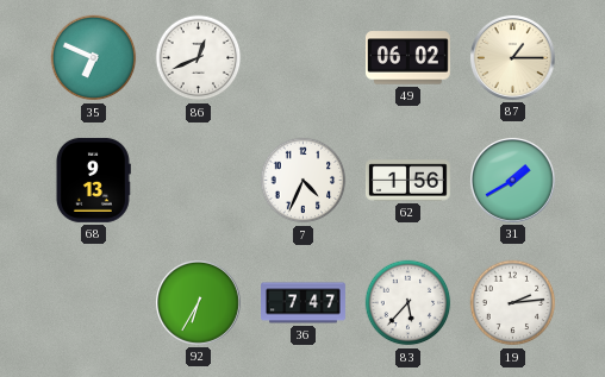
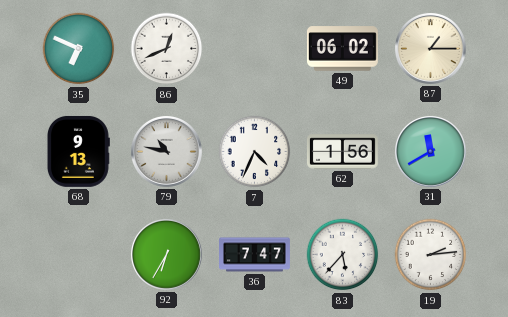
79: none -> 10:47
31: 1:40 -> 11:40
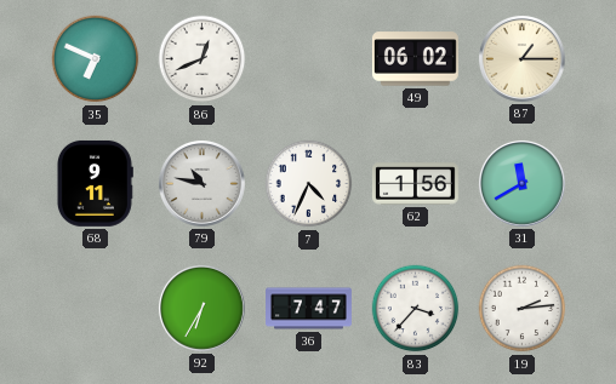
68: 9:13 -> 9:11
83: 5:37 -> 3:37
